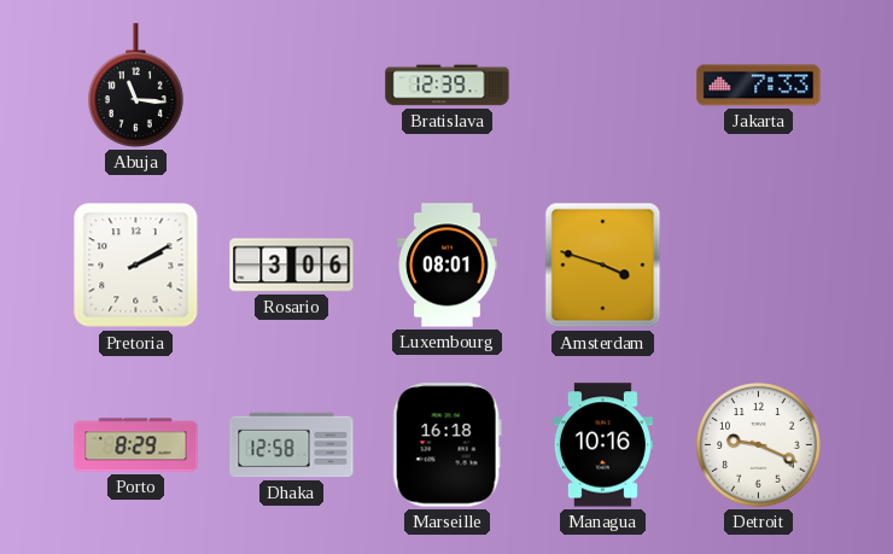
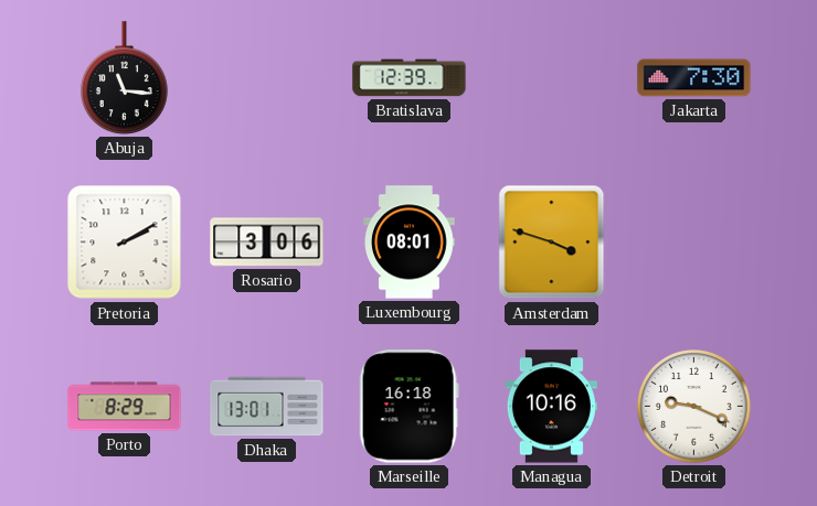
Jakarta: 7:33 -> 7:30
Dhaka: 12:58 -> 13:01
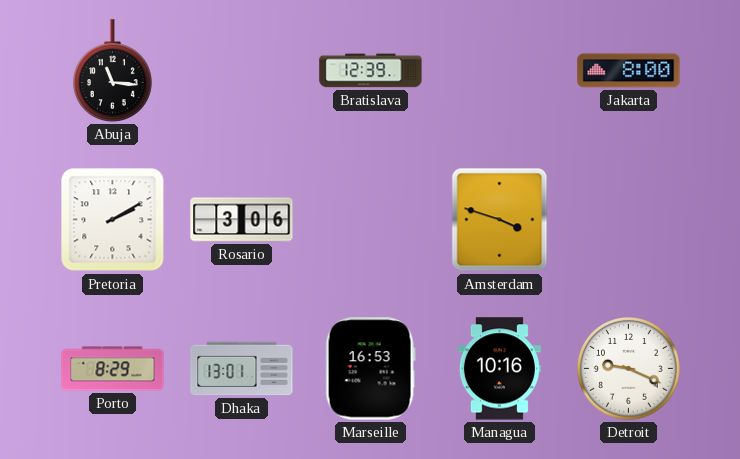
Jakarta: 7:30 -> 8:00
Luxembourg: 08:01 -> none
Marseille: 16:18 -> 16:53
